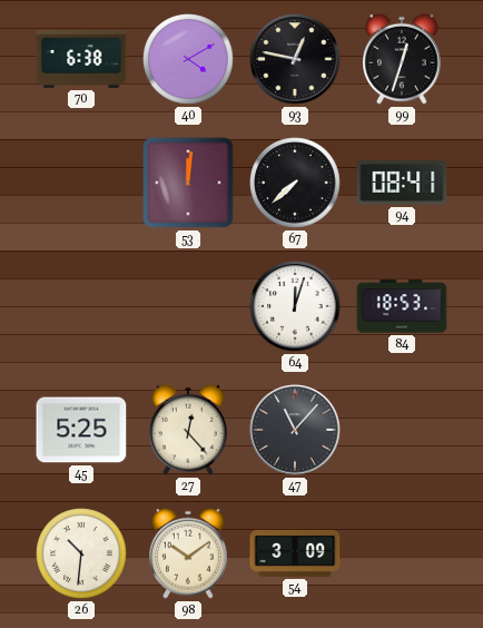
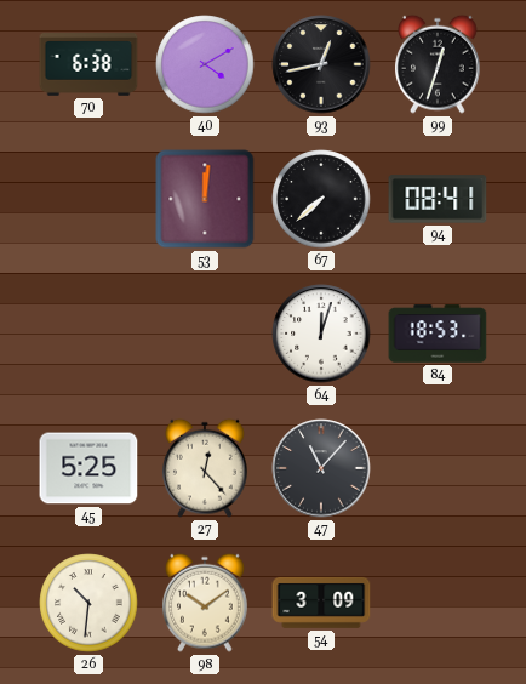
93: 12:47 -> 12:43
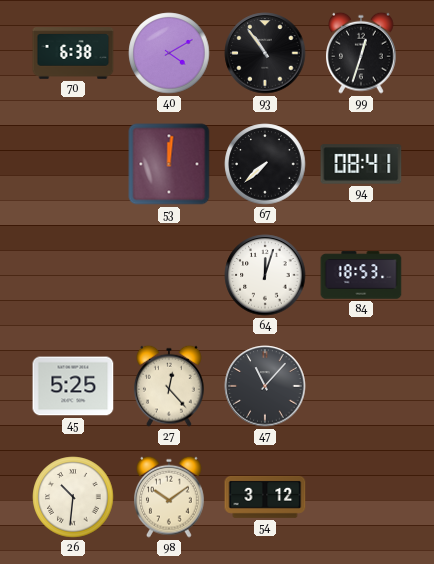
93: 12:43 -> 10:54
54: 3:09 -> 3:12
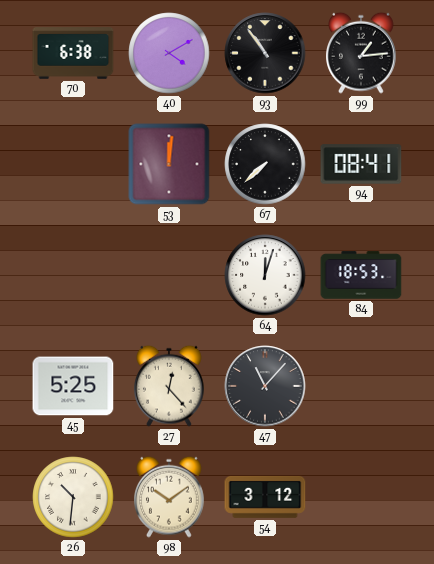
99: 12:33 -> 1:14
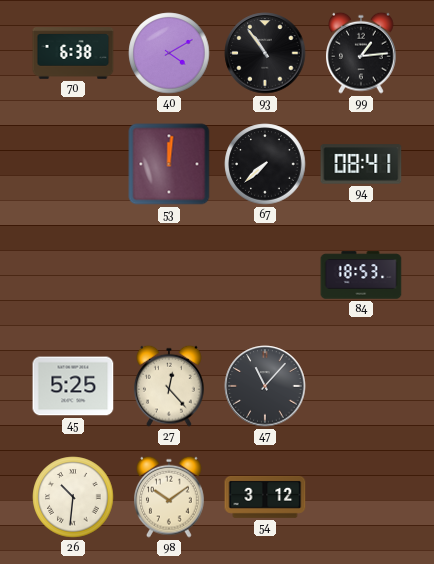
64: 12:03 -> none
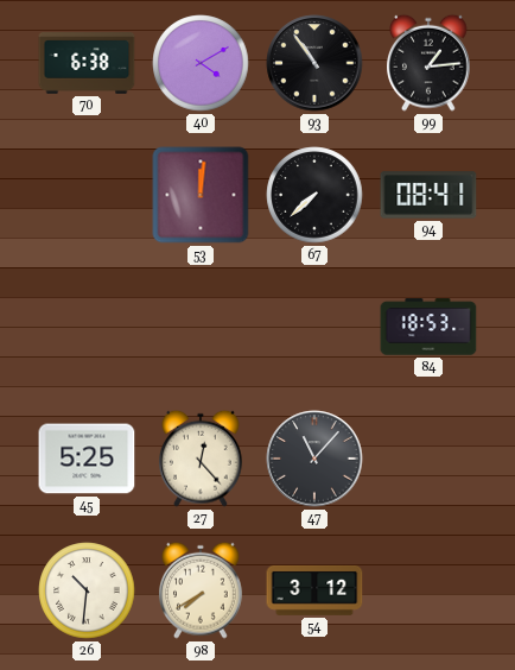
98: 10:09 -> 7:40
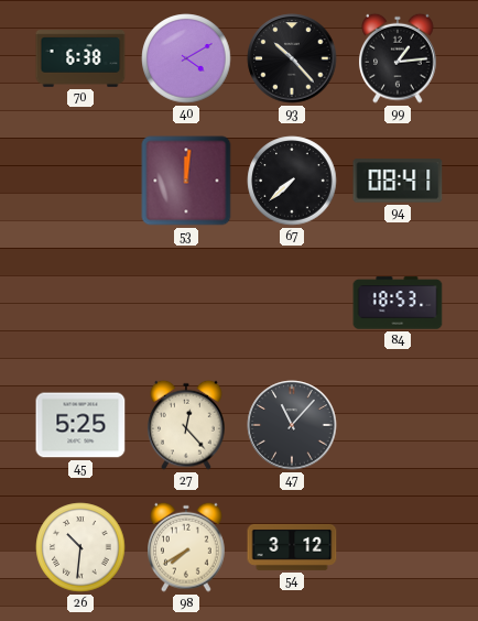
93: 10:54 -> 10:23
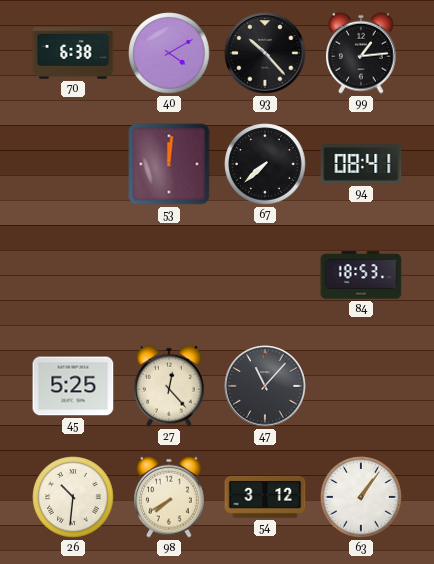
63: none -> 1:06
